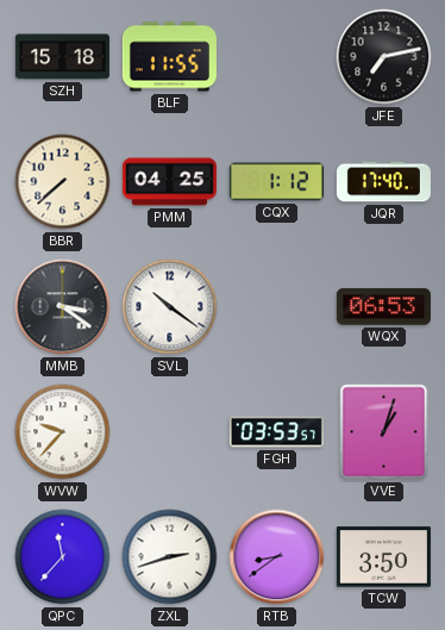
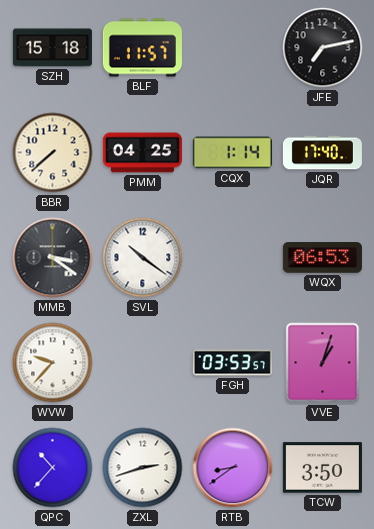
BLF: 11:55 -> 11:57
CQX: 1:12 -> 1:14
QPC: 11:37 -> 10:37
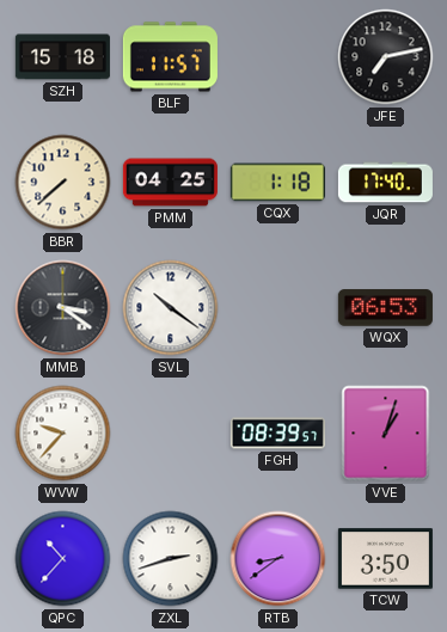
CQX: 1:14 -> 1:18
FGH: 03:53 -> 08:39
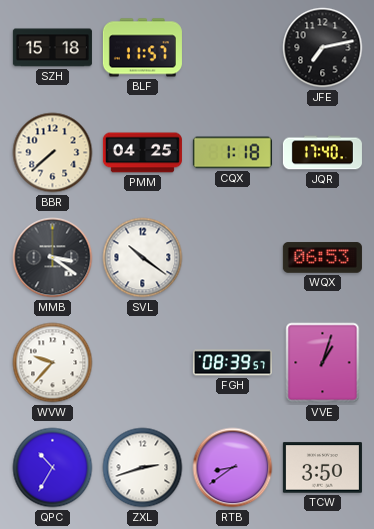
QPC: 10:37 -> 10:35
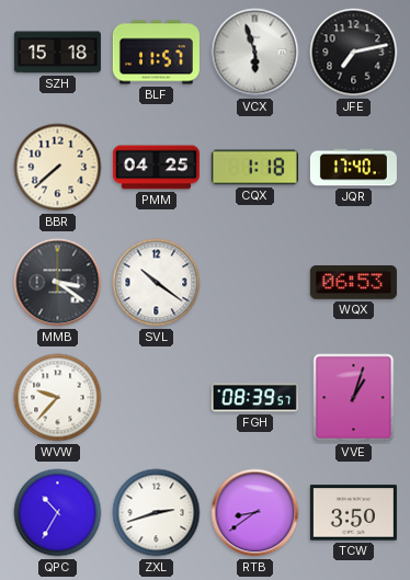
VCX: none -> 5:57
